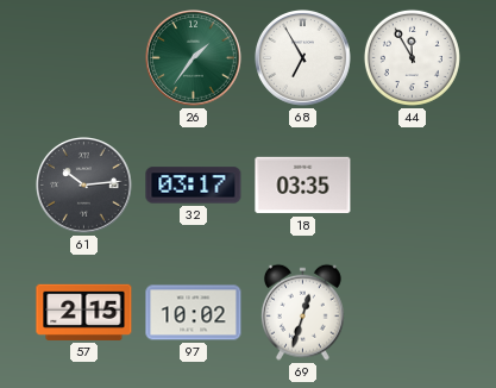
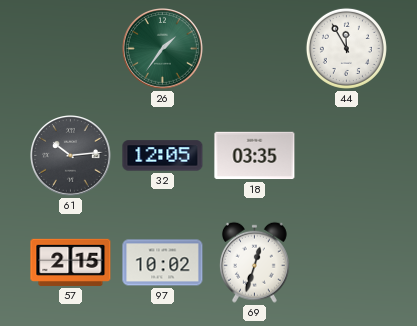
68: 6:55 -> none
32: 03:17 -> 12:05
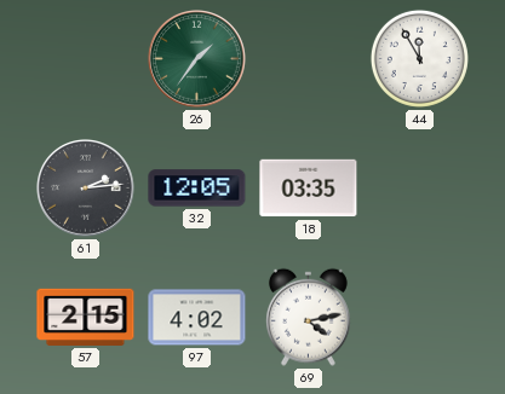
61: 10:14 -> 2:14
97: 10:02 -> 4:02
69: 12:33 -> 4:13
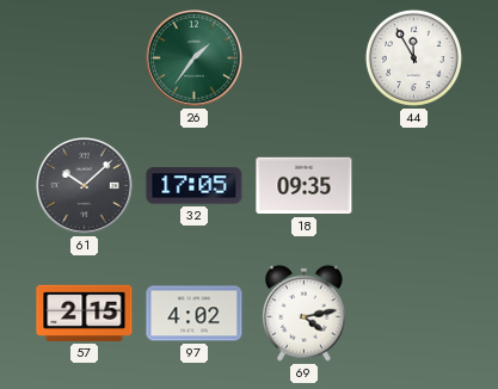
61: 2:14 -> 10:08
32: 12:05 -> 17:05
18: 03:35 -> 09:35
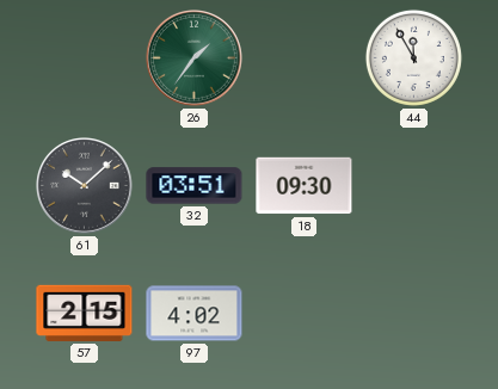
32: 17:05 -> 03:51
18: 09:35 -> 09:30
69: 4:13 -> none
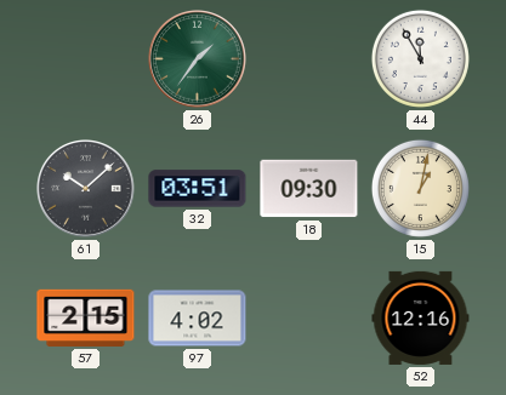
15: none -> 1:02
52: none -> 12:16
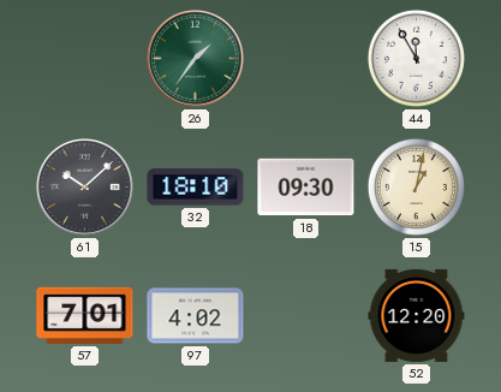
32: 03:51 -> 18:10
57: 2:15 -> 7:01
52: 12:16 -> 12:20
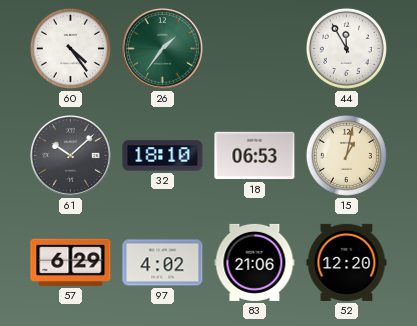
60: none -> 4:24
18: 09:30 -> 06:53
57: 7:01 -> 6:29
83: none -> 21:06
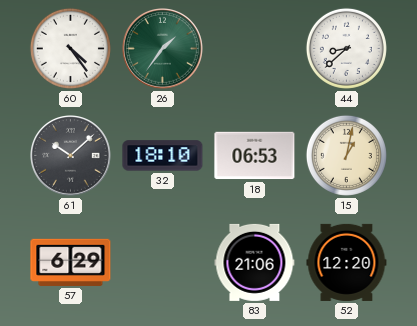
44: 11:55 -> 8:38
97: 4:02 -> none
